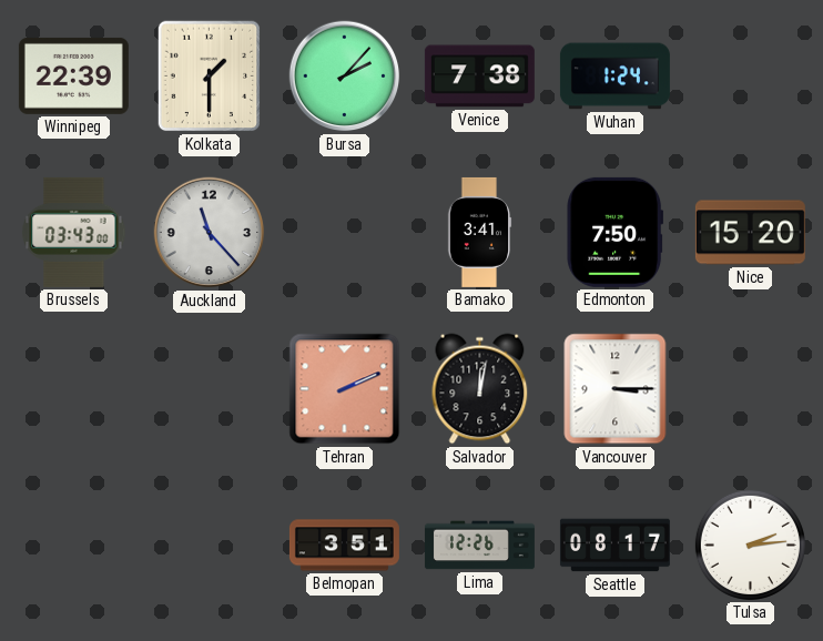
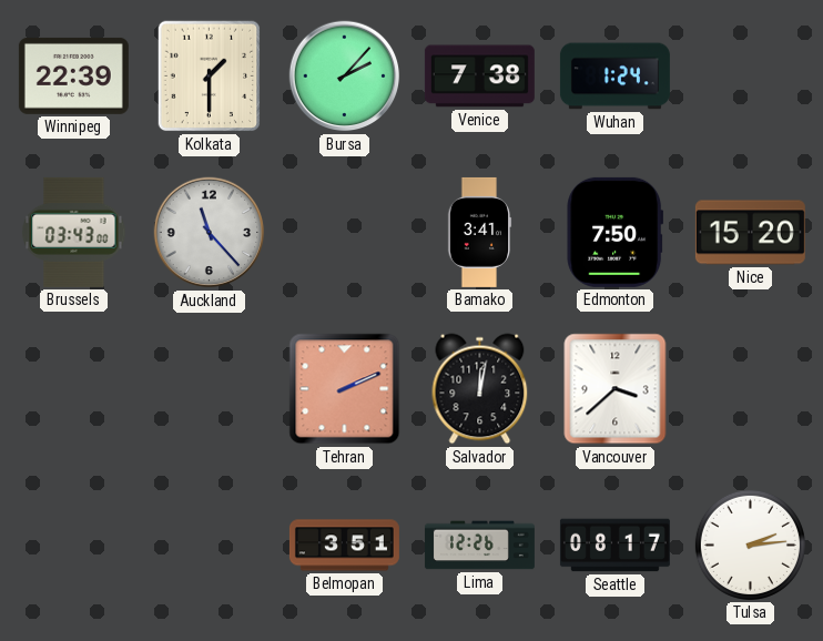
Vancouver: 3:15 -> 3:38
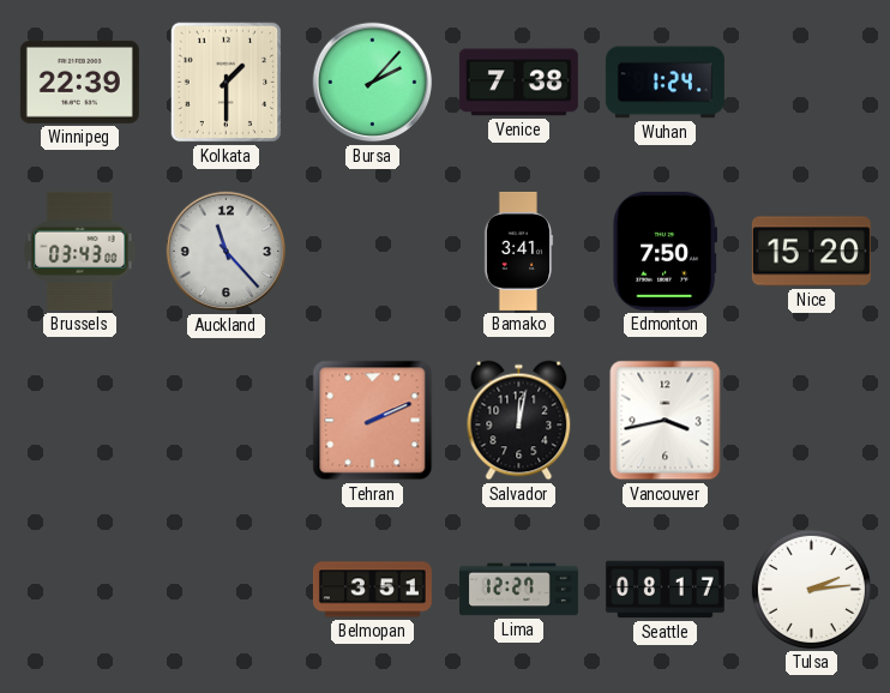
Vancouver: 3:38 -> 3:43
Lima: 12:26 -> 12:27
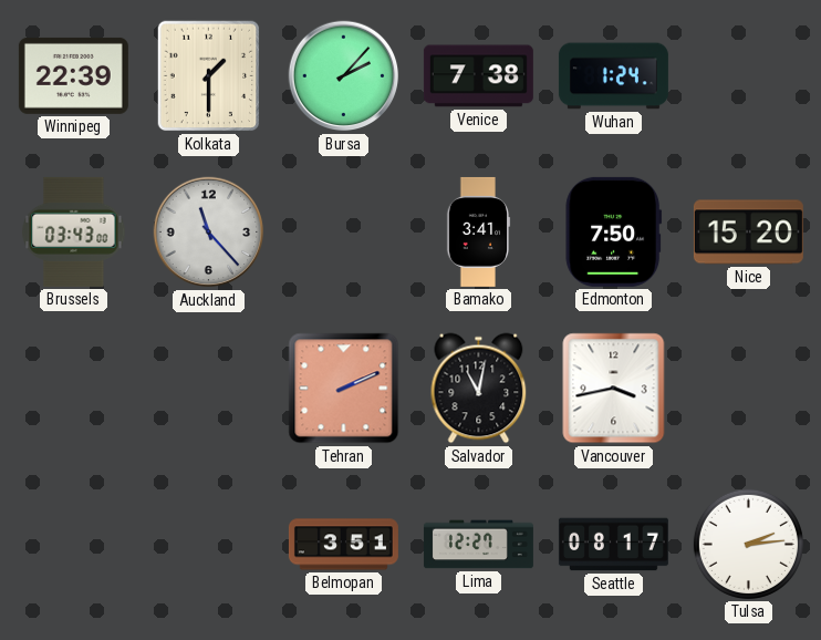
Salvador: 12:02 -> 11:02
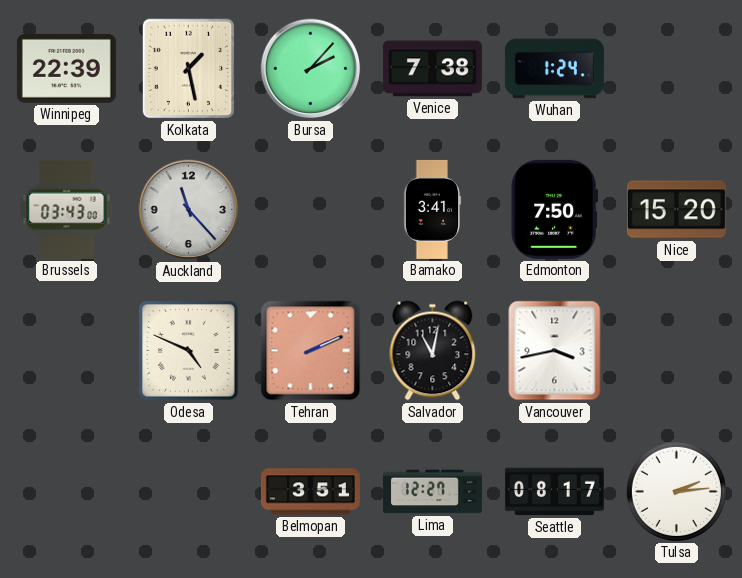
Kolkata: 1:30 -> 1:28
Odesa: none -> 4:49
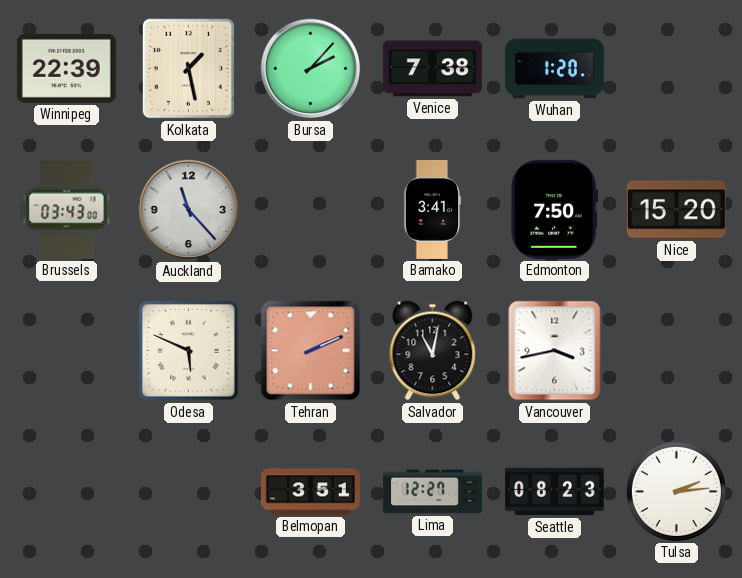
Wuhan: 1:24 -> 1:20
Odesa: 4:49 -> 5:49
Seattle: 08:17 -> 08:23
